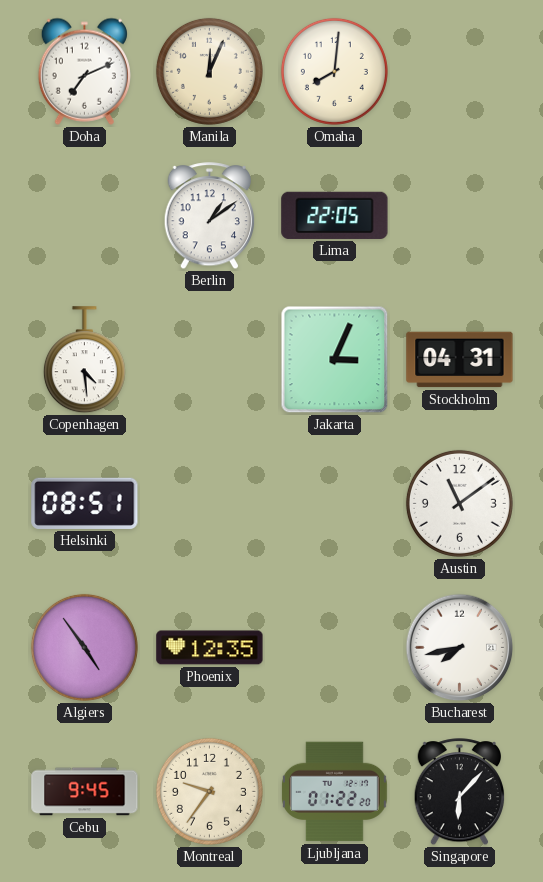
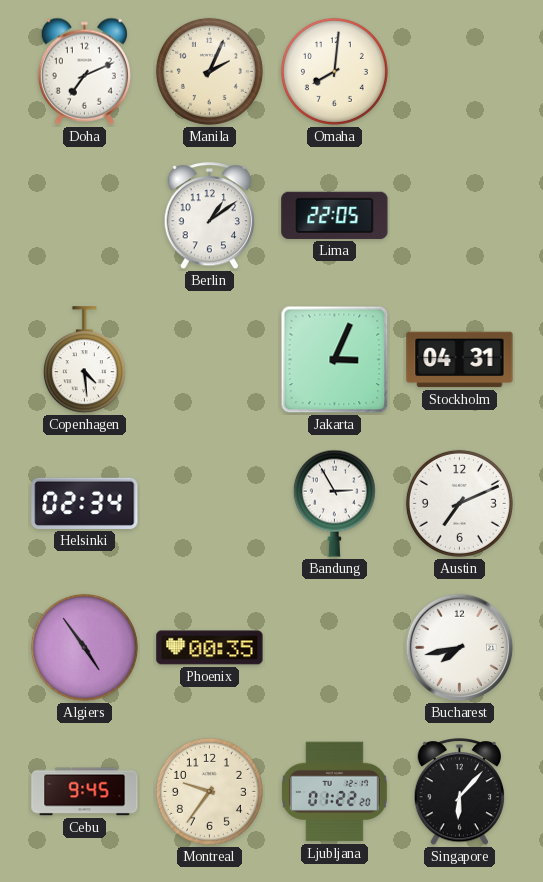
Manila: 12:04 -> 2:04
Helsinki: 08:51 -> 02:34
Bandung: none -> 2:55
Austin: 11:09 -> 7:11
Phoenix: 12:35 -> 00:35
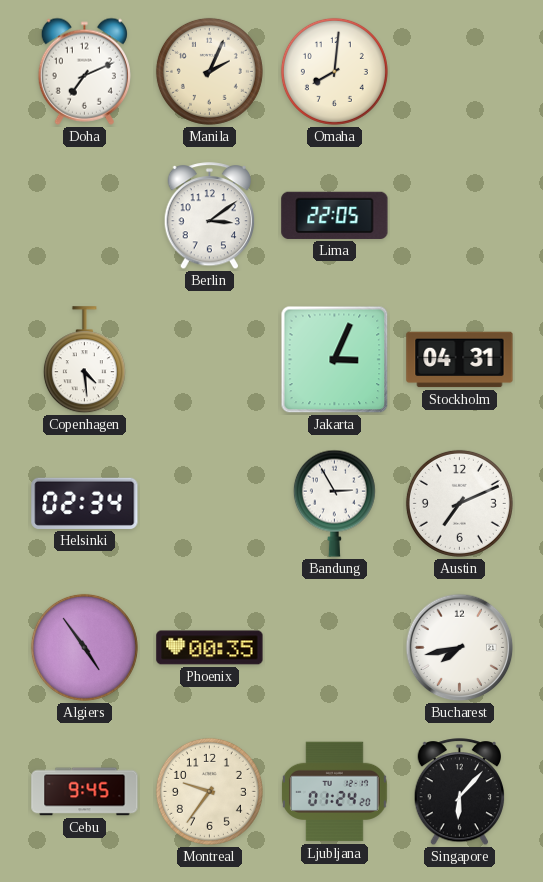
Berlin: 1:09 -> 3:09
Ljubljana: 01:22 -> 01:24
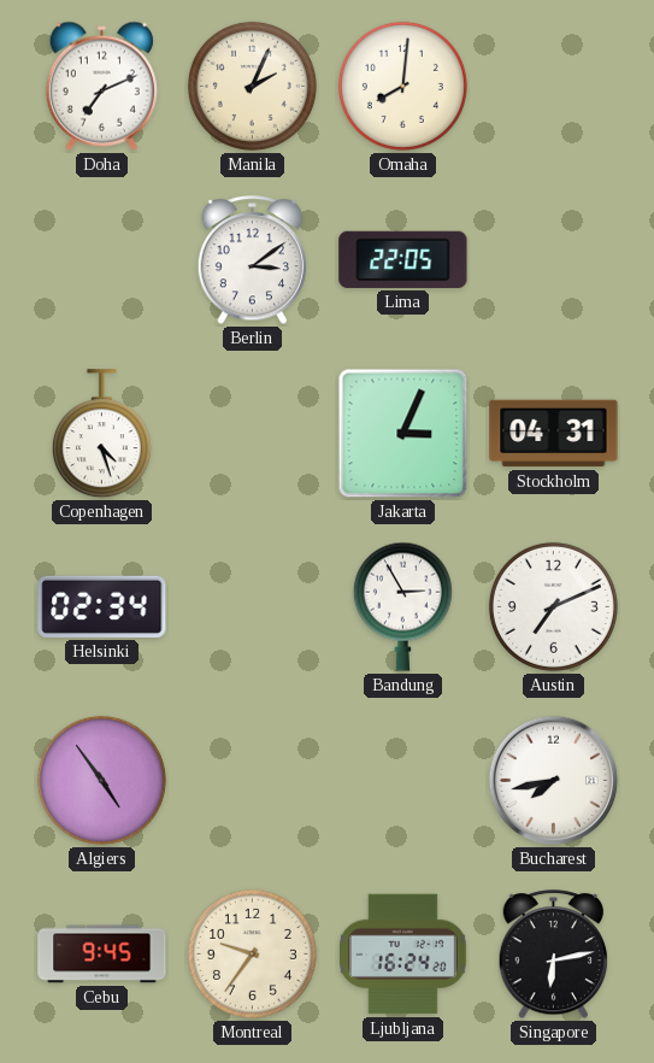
Copenhagen: 4:29 -> 4:27
Phoenix: 00:35 -> none
Ljubljana: 01:24 -> 16:24
Singapore: 6:07 -> 6:13
